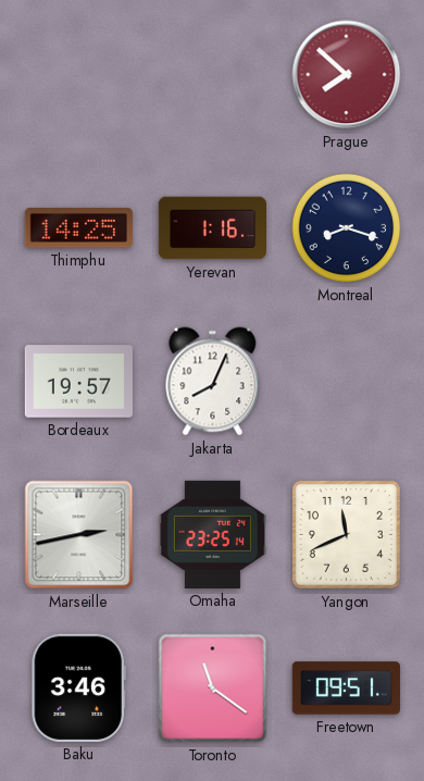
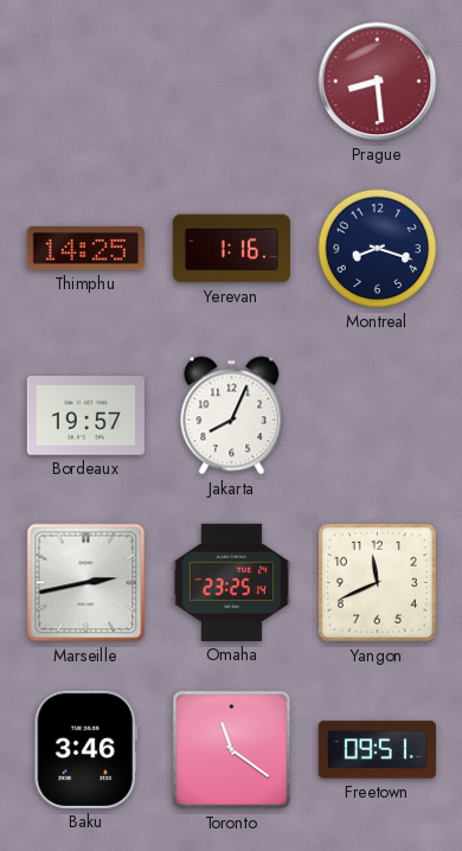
Prague: 7:52 -> 8:29
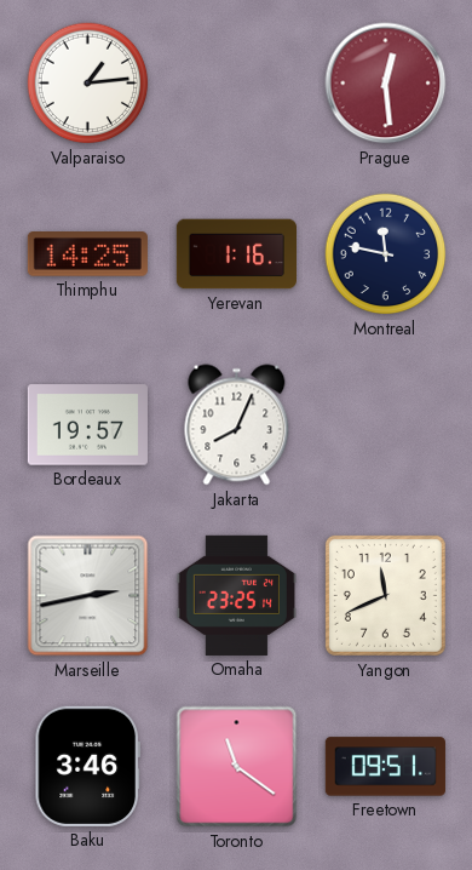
Valparaiso: none -> 1:14
Prague: 8:29 -> 12:29
Montreal: 8:18 -> 11:47
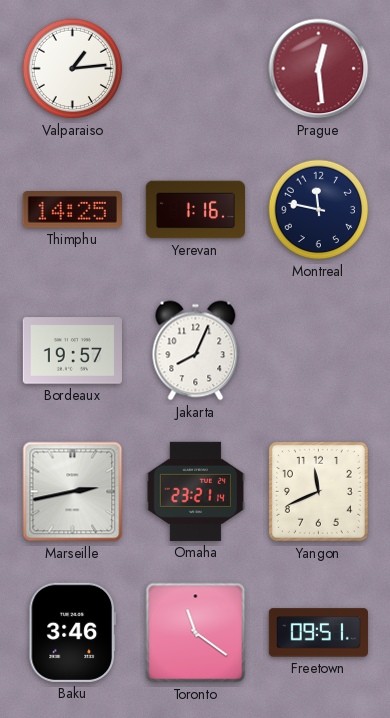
Omaha: 23:25 -> 23:21
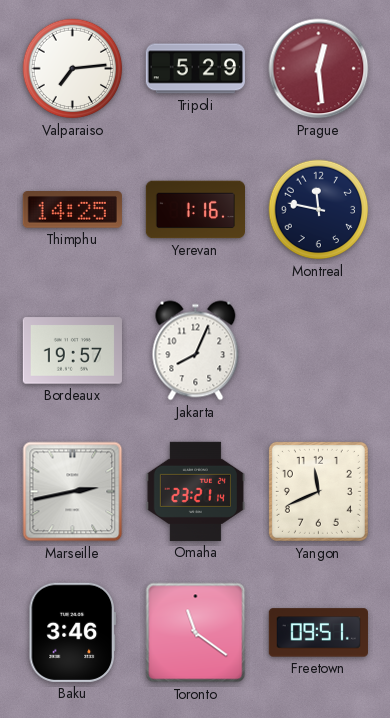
Valparaiso: 1:14 -> 7:14
Tripoli: none -> 5:29
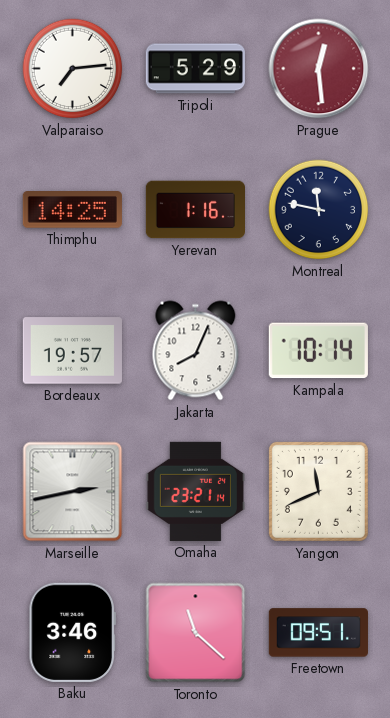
Kampala: none -> 10:14
Toronto: 11:21 -> 11:22
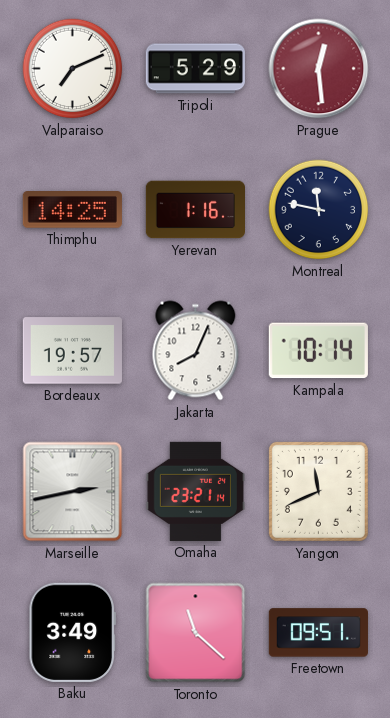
Valparaiso: 7:14 -> 7:11
Baku: 3:46 -> 3:49
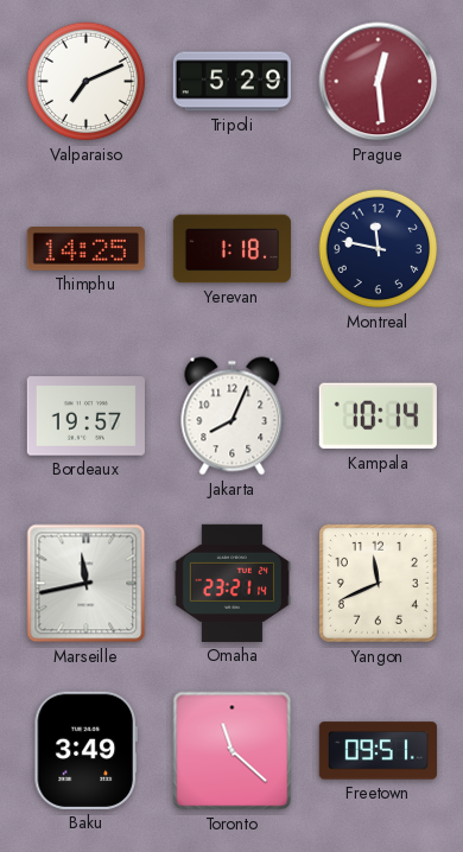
Yerevan: 1:16 -> 1:18
Marseille: 2:43 -> 11:43
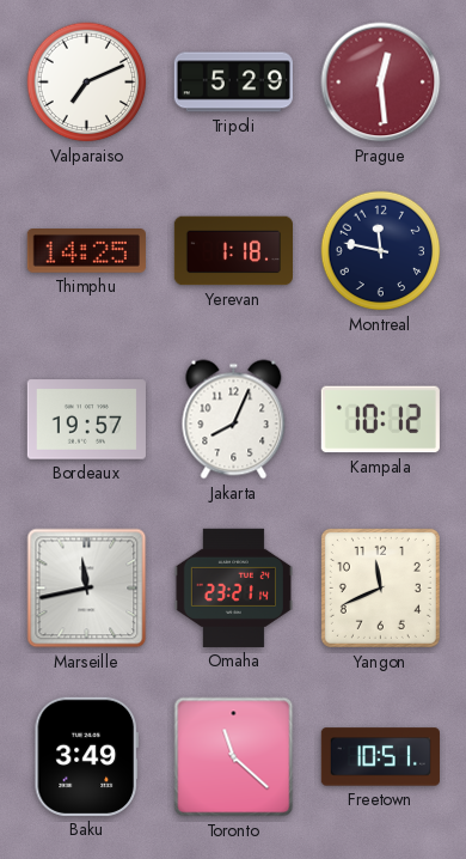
Kampala: 10:14 -> 10:12
Freetown: 09:51 -> 10:51
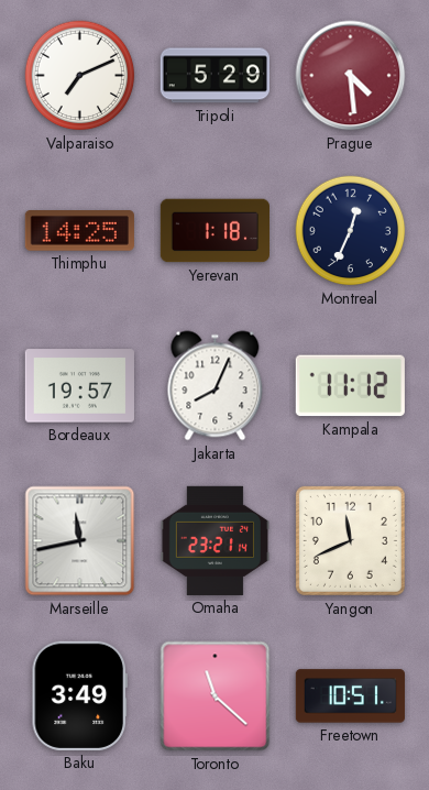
Prague: 12:29 -> 4:29
Montreal: 11:47 -> 12:34
Kampala: 10:12 -> 11:12
